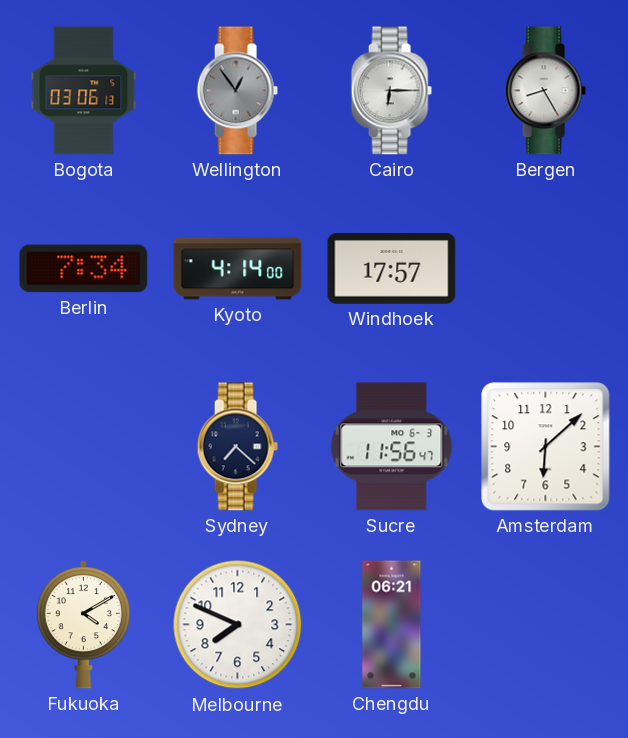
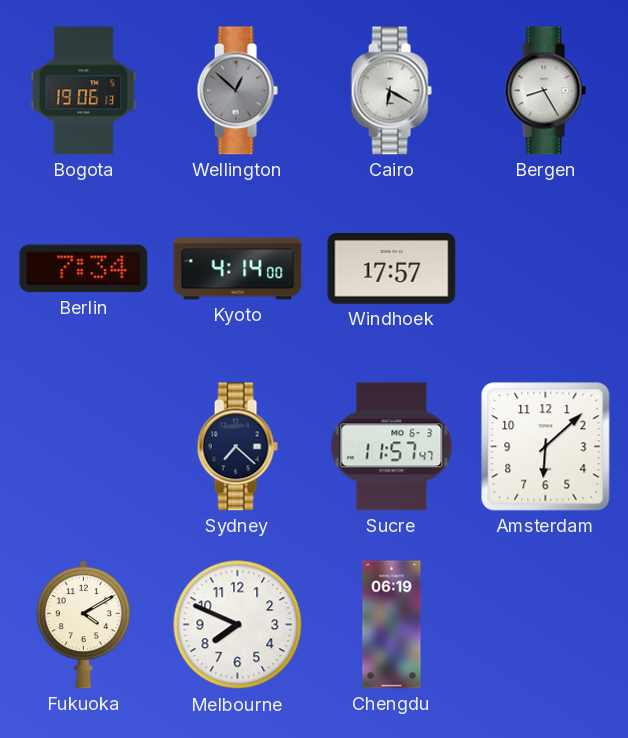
Bogota: 03:06 -> 19:06
Wellington: 12:54 -> 12:52
Cairo: 6:15 -> 6:20
Sucre: 11:56 -> 11:57
Chengdu: 06:21 -> 06:19
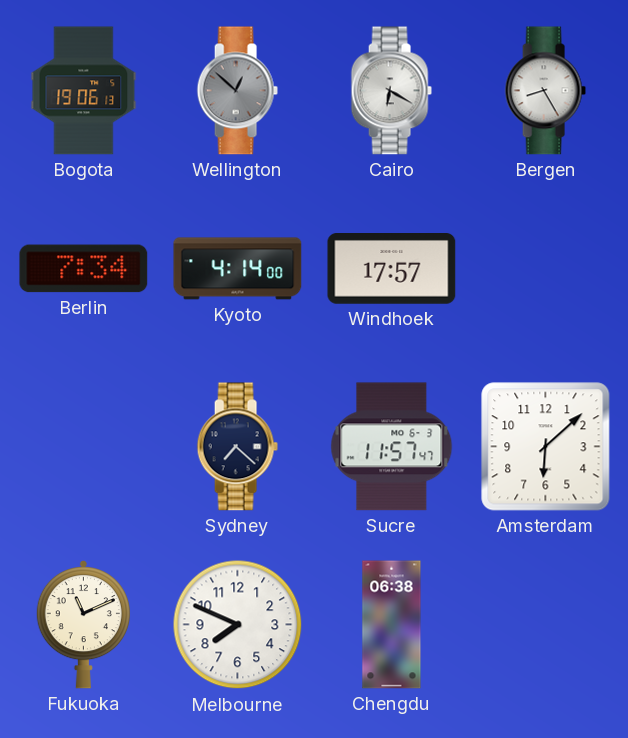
Fukuoka: 4:10 -> 11:11
Chengdu: 06:19 -> 06:38
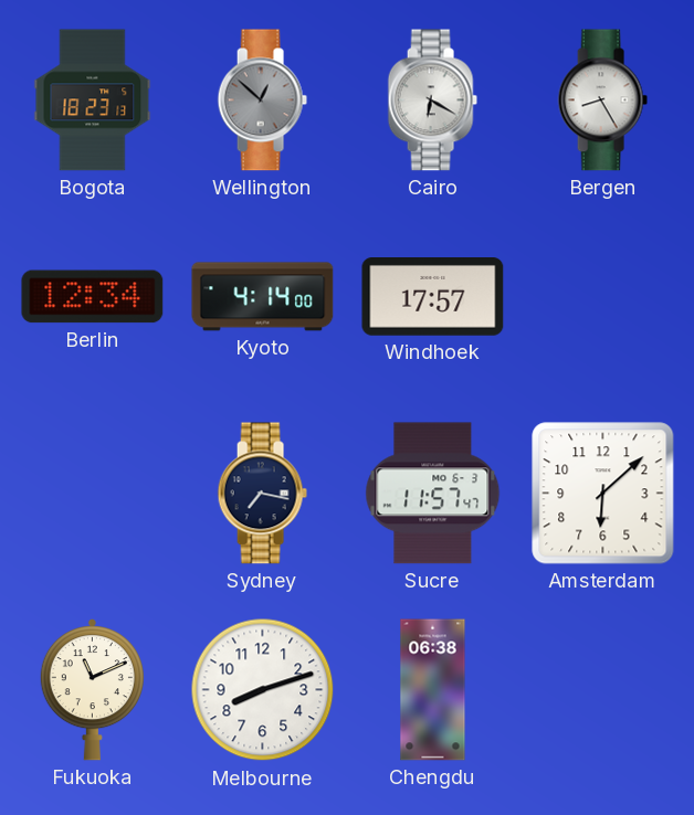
Bogota: 19:06 -> 18:23
Berlin: 7:34 -> 12:34
Sydney: 7:22 -> 7:17
Melbourne: 7:49 -> 8:12
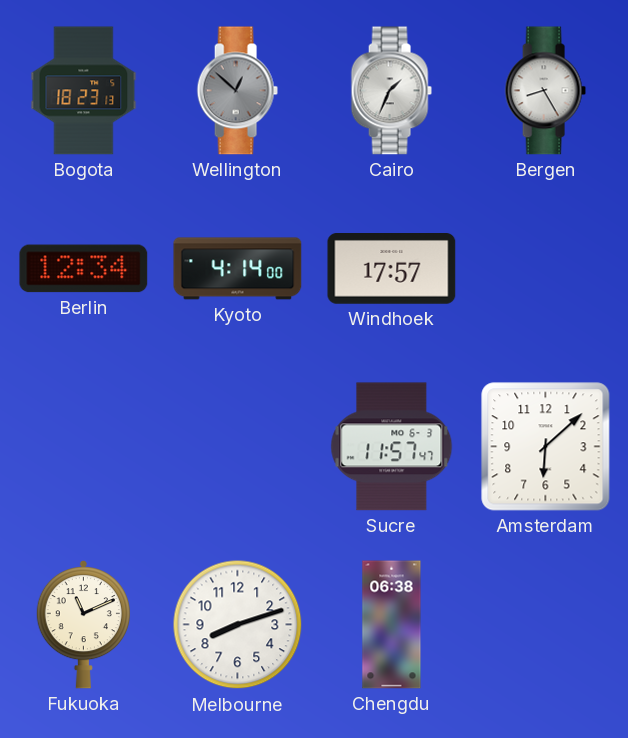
Cairo: 6:20 -> 1:34
Sydney: 7:17 -> none
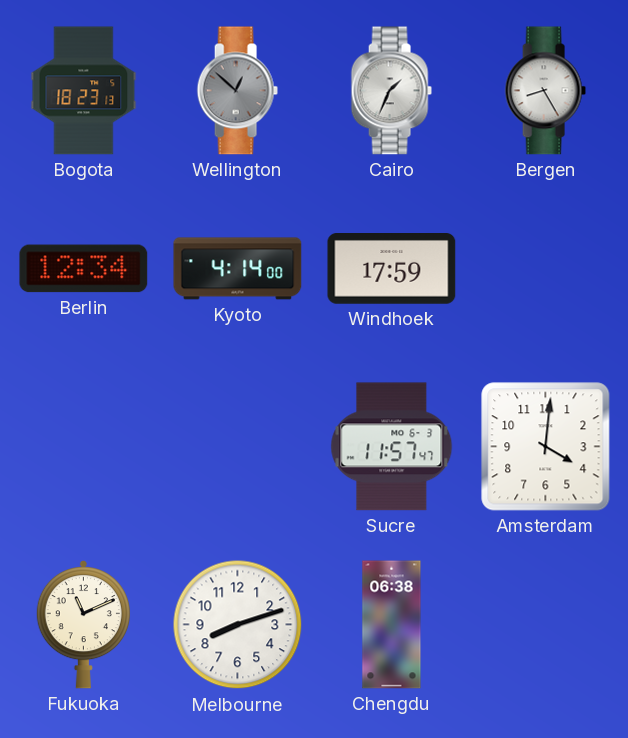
Windhoek: 17:57 -> 17:59
Amsterdam: 6:08 -> 4:01
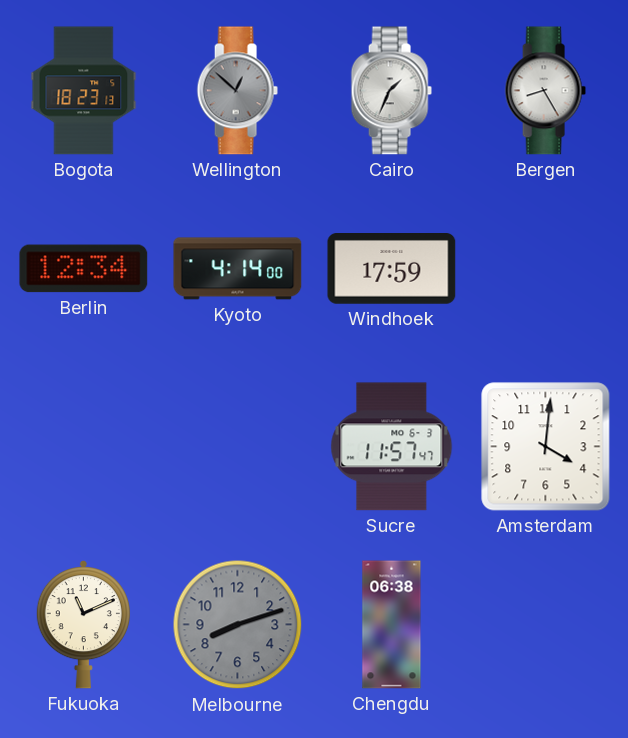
Melbourne dial: white -> grey
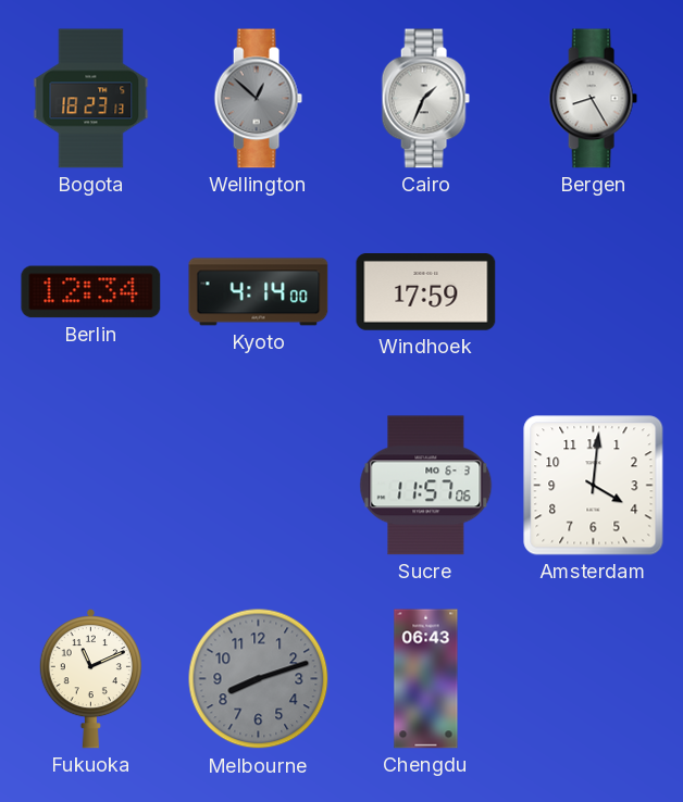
Sucre: 11:57:47 -> 11:57:06
Chengdu: 06:38 -> 06:43
